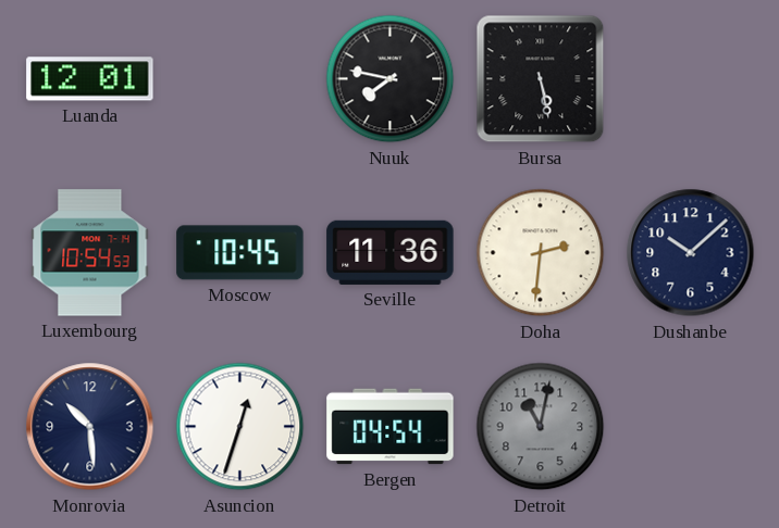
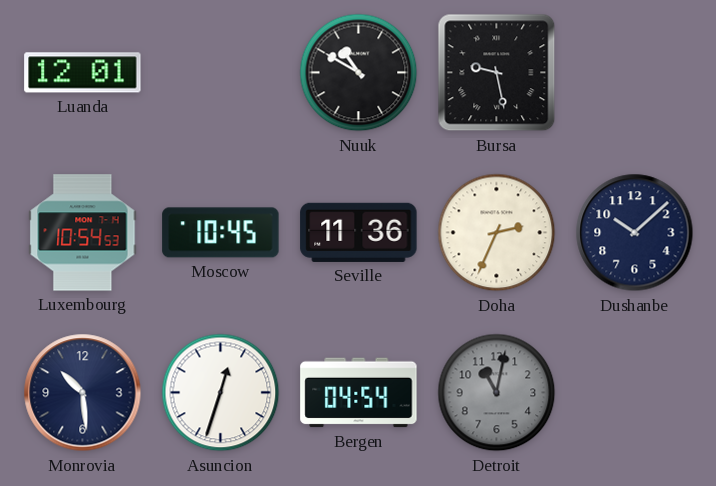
Nuuk: 7:47 -> 10:50
Bursa: 5:28 -> 9:28
Doha: 2:31 -> 2:34
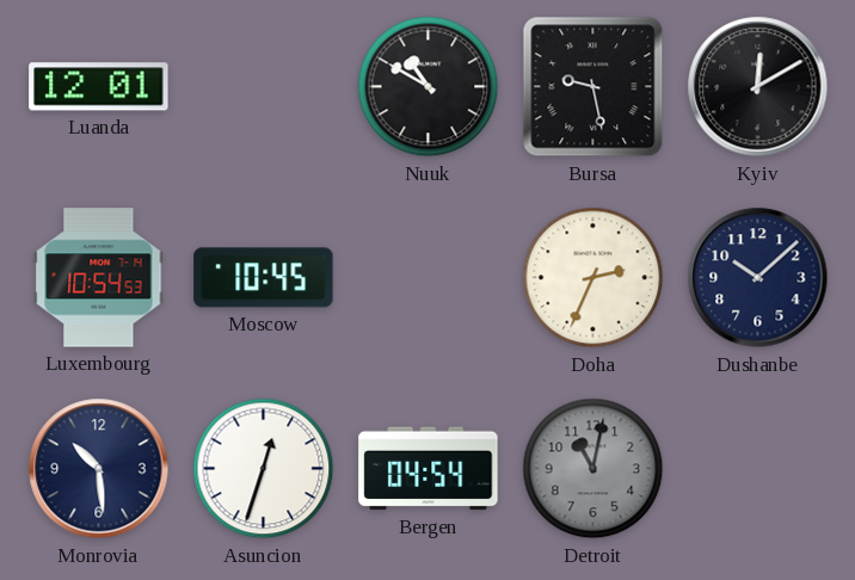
Kyiv: none -> 12:10
Seville: 11:36 -> none
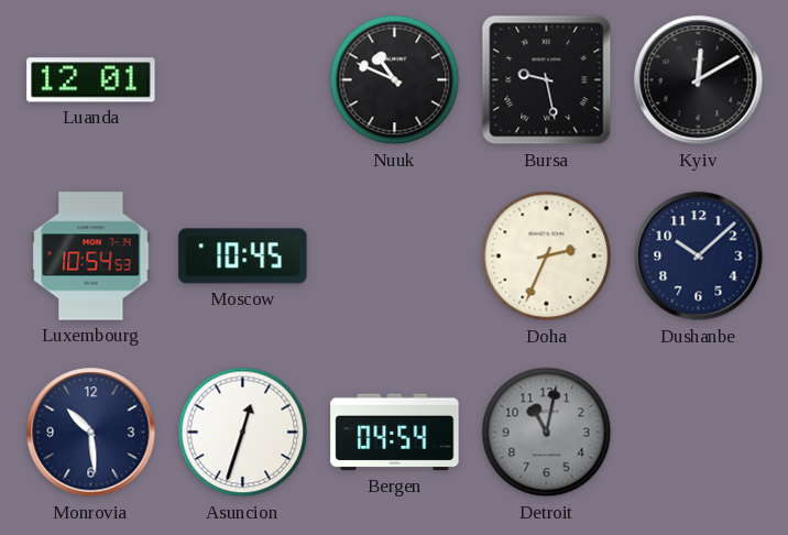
Nuuk: 10:50 -> 10:49
